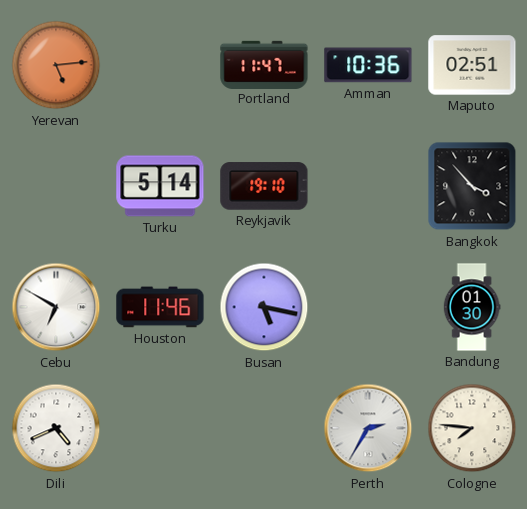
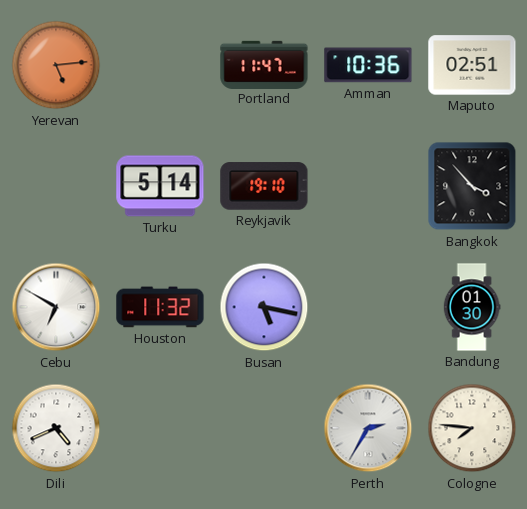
Houston: 11:46 -> 11:32
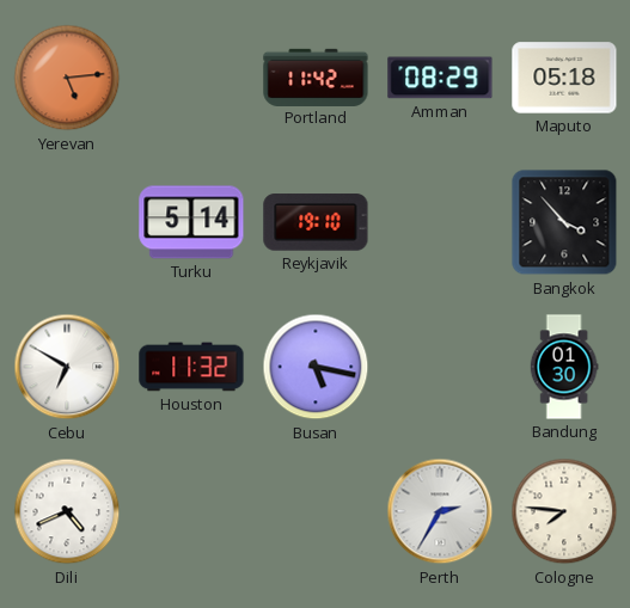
Portland: 11:47 -> 11:42
Amman: 10:36 -> 08:29
Maputo: 02:51 -> 05:18
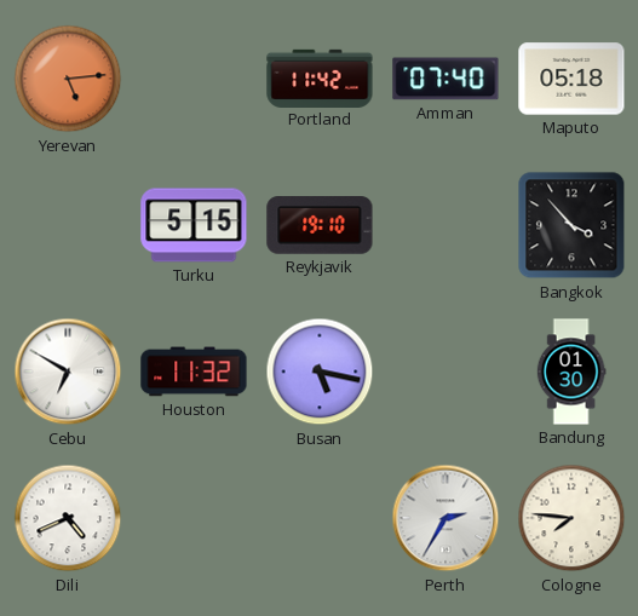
Amman: 08:29 -> 07:40
Turku: 5:14 -> 5:15
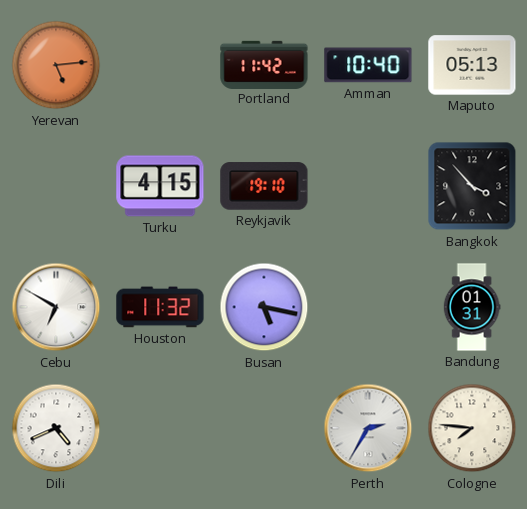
Amman: 07:40 -> 10:40
Maputo: 05:18 -> 05:13
Turku: 5:15 -> 4:15
Bandung: 01:30 -> 01:31
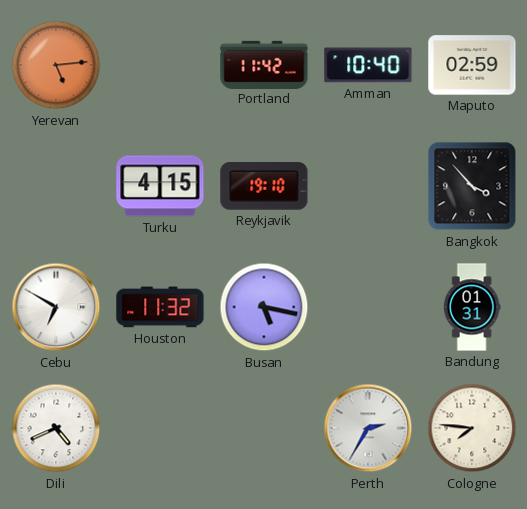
Maputo: 05:13 -> 02:59
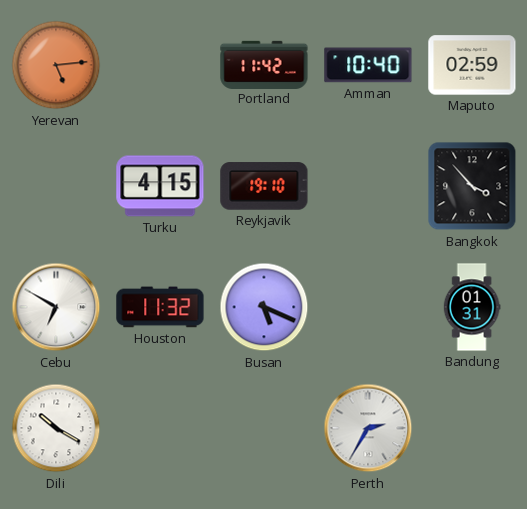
Busan: 5:17 -> 5:19
Dili: 4:41 -> 10:20
Cologne: 7:46 -> none
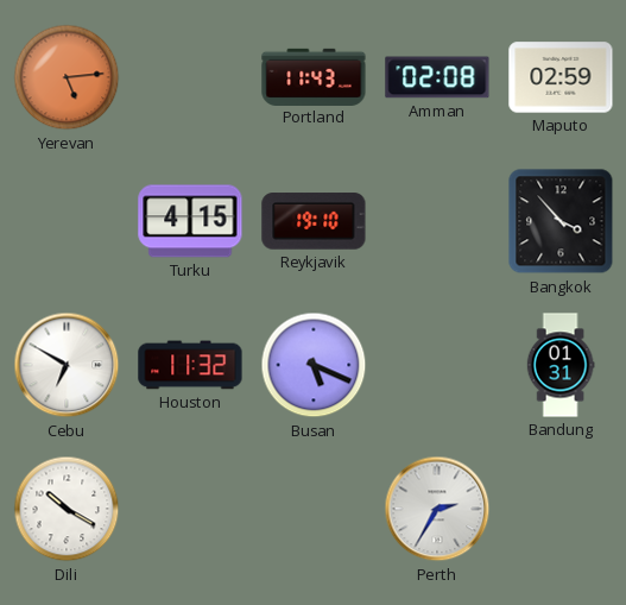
Portland: 11:42 -> 11:43
Amman: 10:40 -> 02:08
